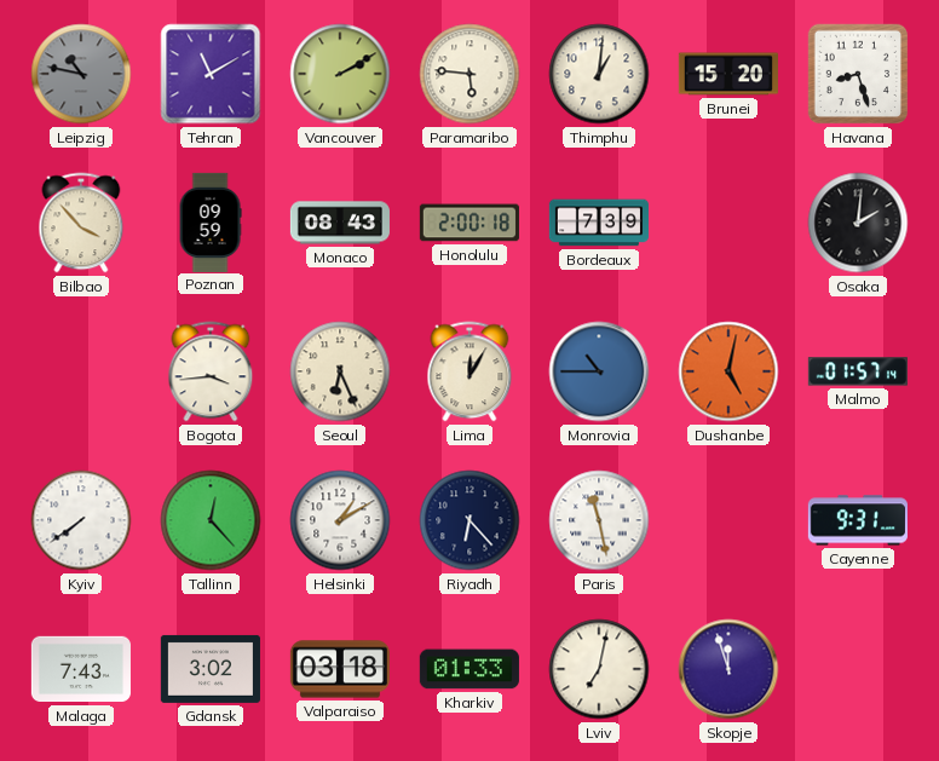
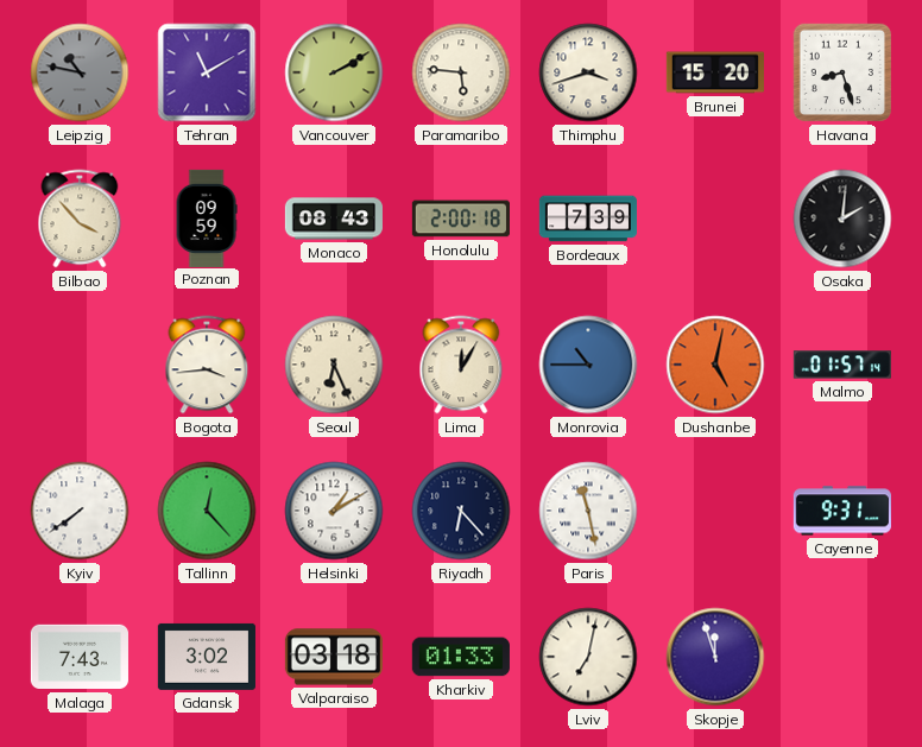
Thimphu: 1:01 -> 3:42
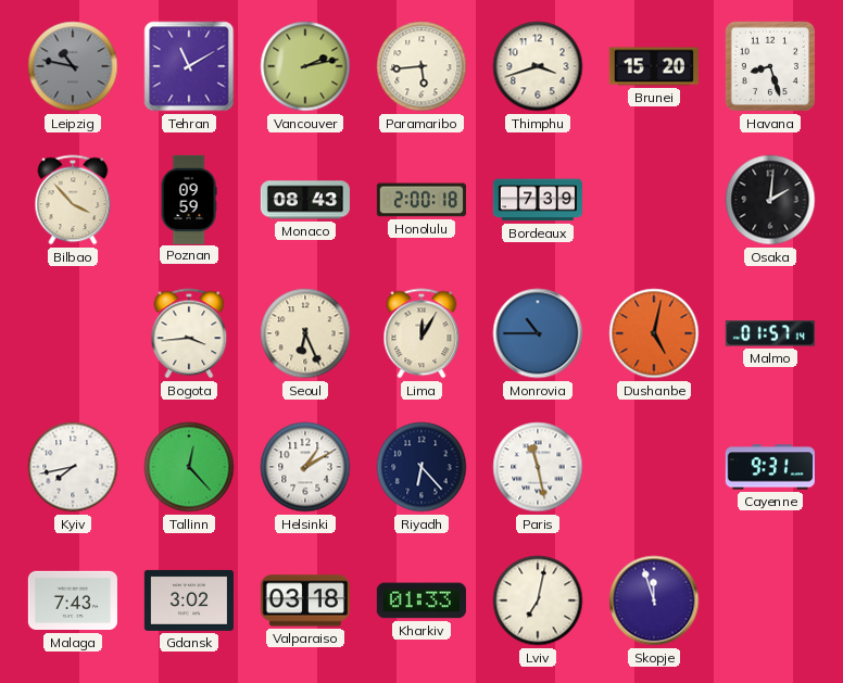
Vancouver: 2:10 -> 2:13
Paramaribo: 5:46 -> 5:44
Kyiv: 7:39 -> 7:43
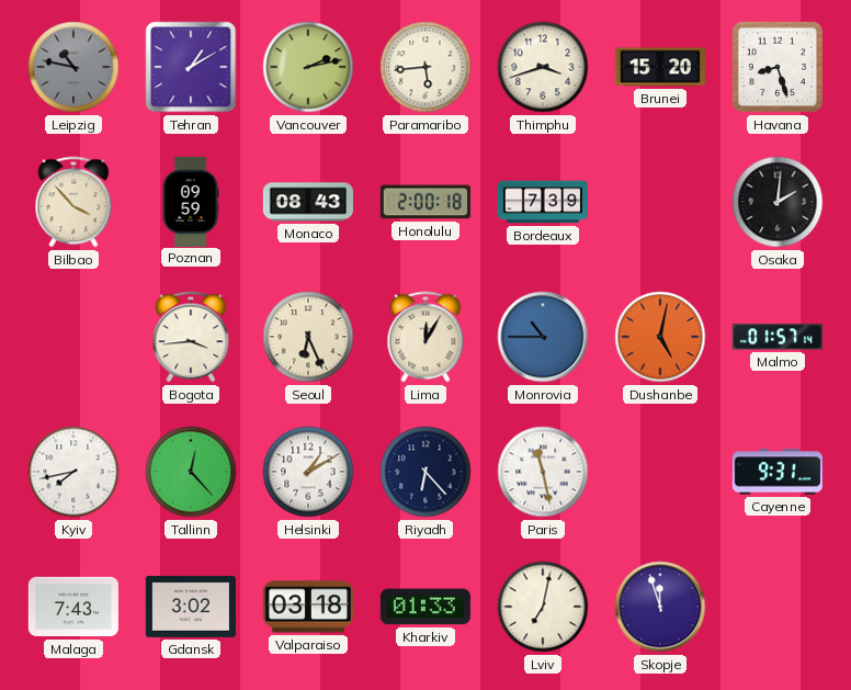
Tehran: 11:10 -> 1:10
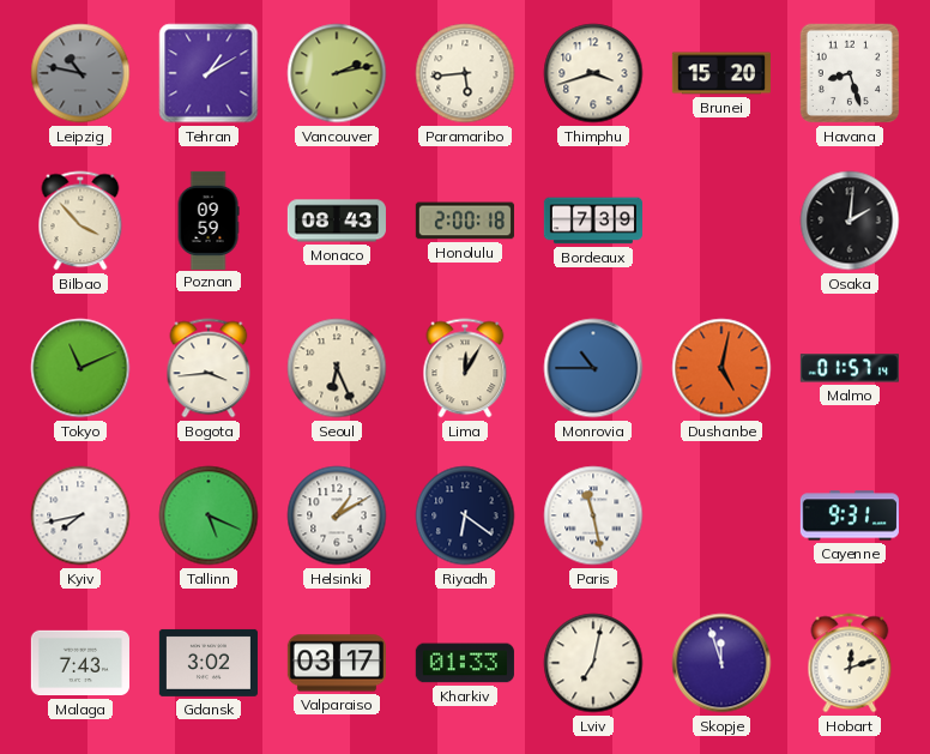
Tokyo: none -> 11:11
Tallinn: 12:23 -> 5:19
Riyadh: 6:23 -> 6:21
Valparaiso: 03:18 -> 03:17
Hobart: none -> 12:12
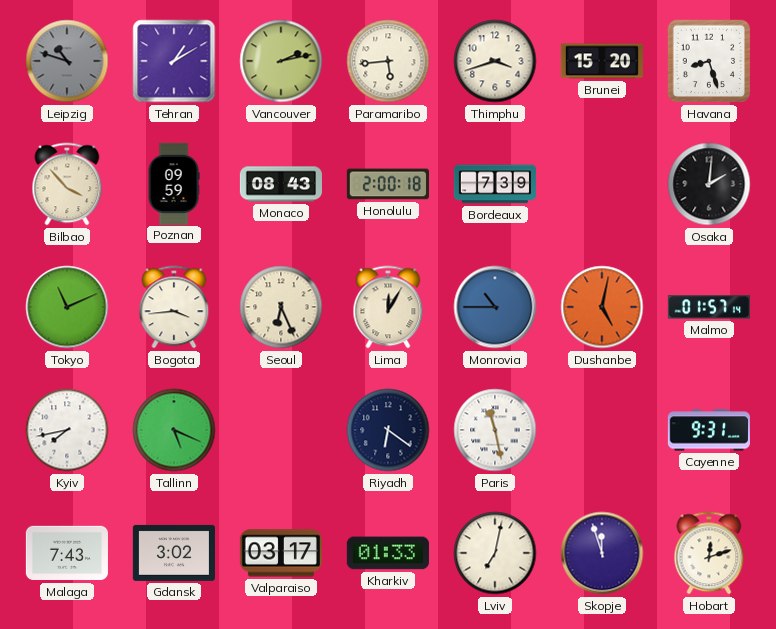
Leipzig: 10:47 -> 10:48
Helsinki: 1:10 -> none
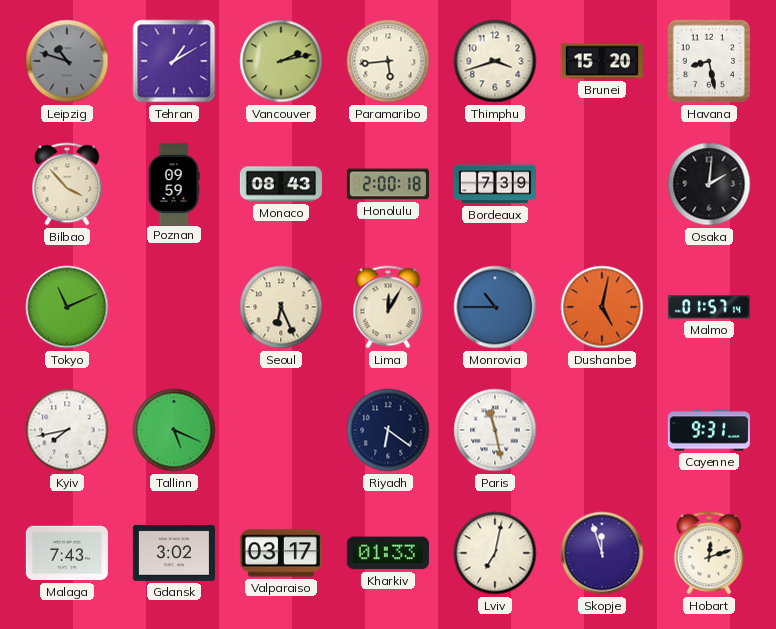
Havana: 8:27 -> 8:28
Bogota: 3:44 -> none
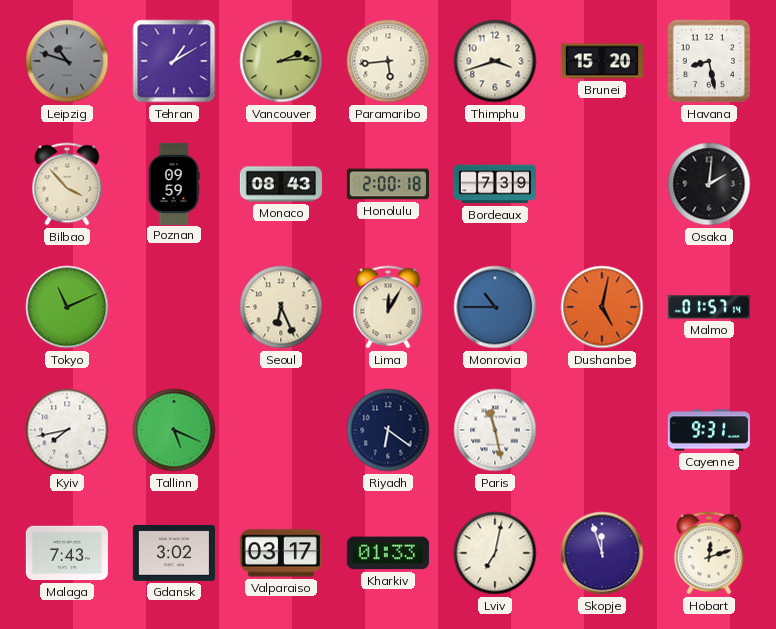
Vancouver: 2:13 -> 2:14
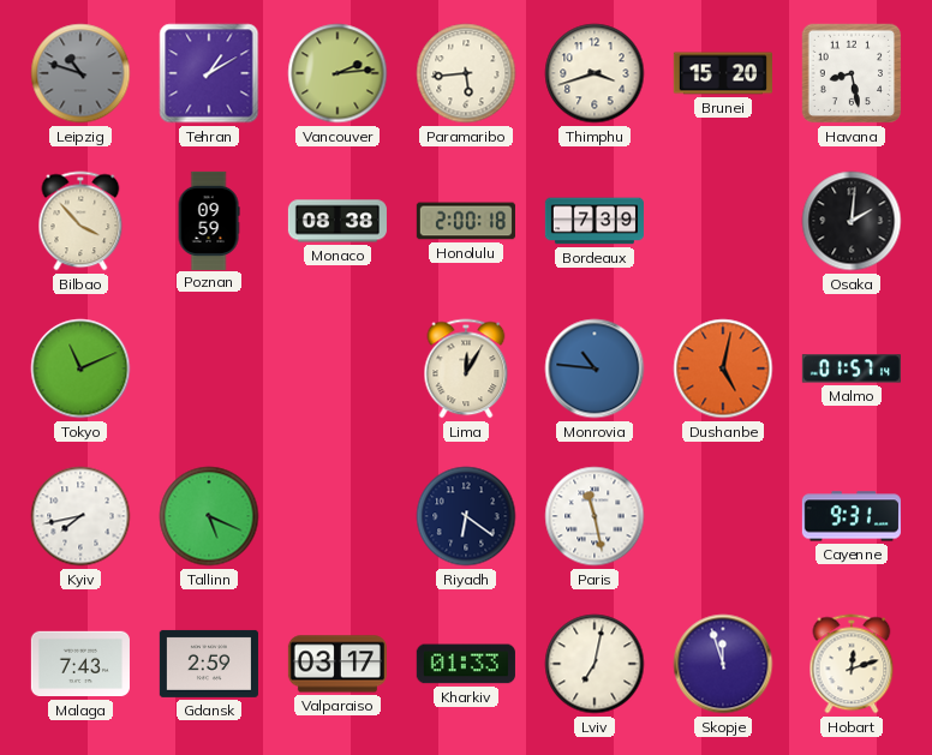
Monaco: 08:43 -> 08:38
Seoul: 6:26 -> none
Monrovia: 10:45 -> 10:46
Gdansk: 3:02 -> 2:59
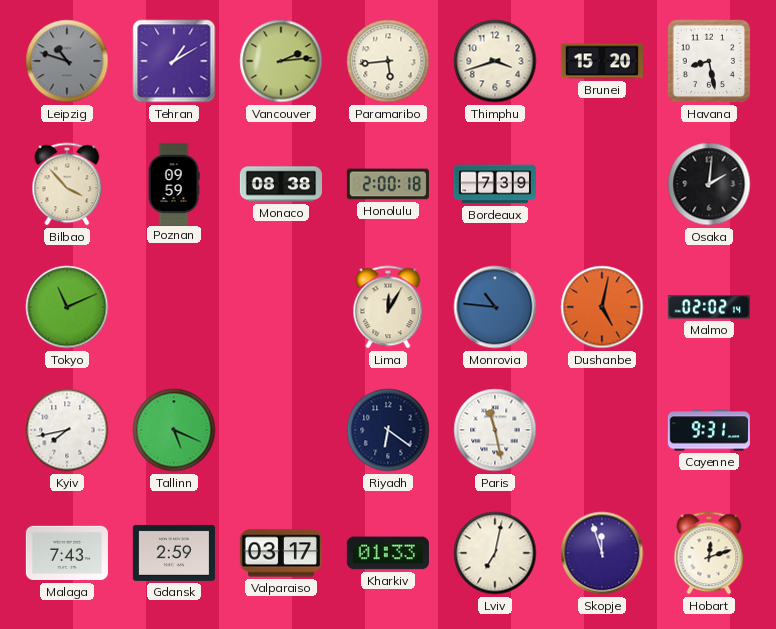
Malmo: 01:57 -> 02:02
